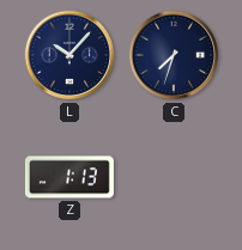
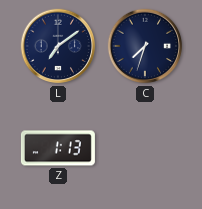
L: 10:07 -> 7:09
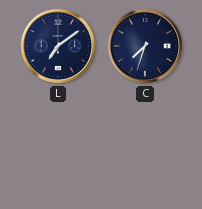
Z: 1:13 -> none
